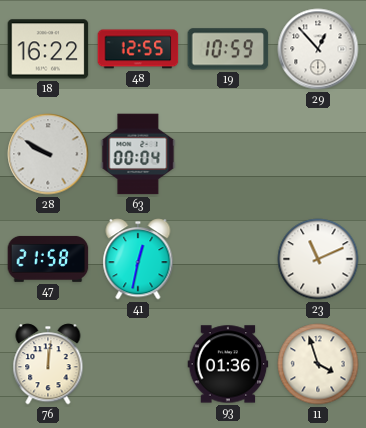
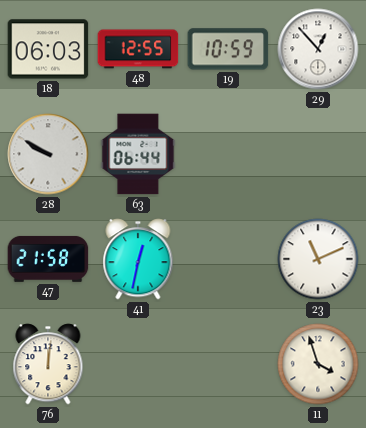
18: 16:22 -> 06:03
63: 00:04 -> 06:44
93: 01:36 -> none
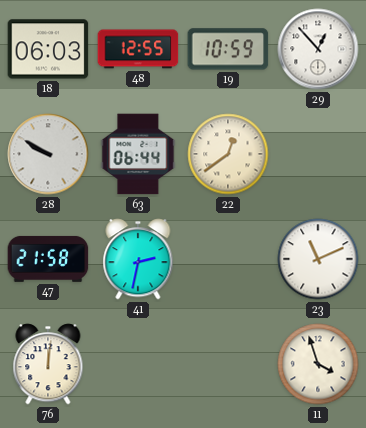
22: none -> 12:39
41: 12:32 -> 2:32
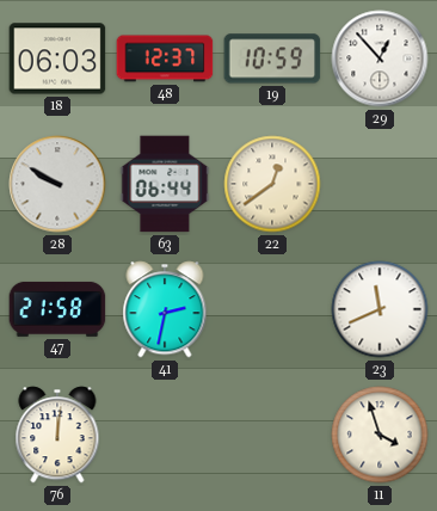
48: 12:55 -> 12:37
23: 11:11 -> 11:41
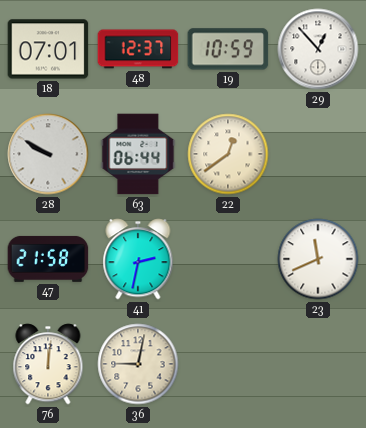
18: 06:03 -> 07:01
36: none -> 9:02
11: 3:57 -> none
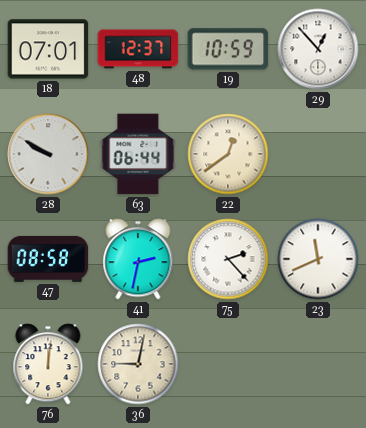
47: 21:58 -> 08:58
75: none -> 2:23
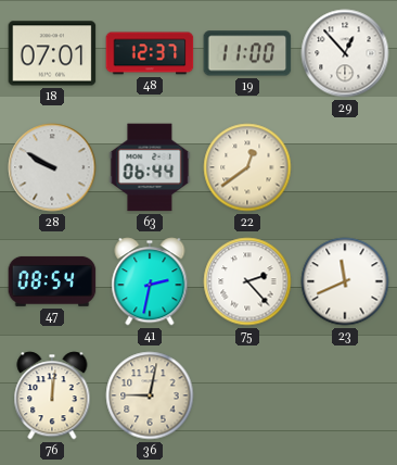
19: 10:59 -> 11:00
47: 08:58 -> 08:54
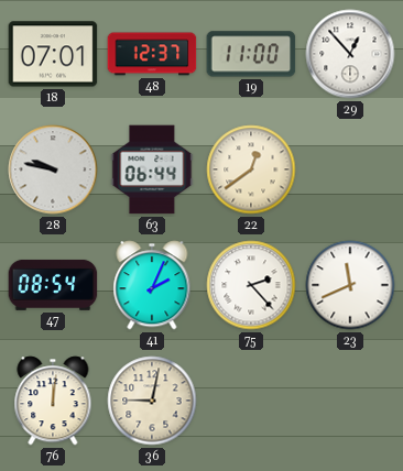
28: 9:50 -> 9:47
41: 2:32 -> 2:04
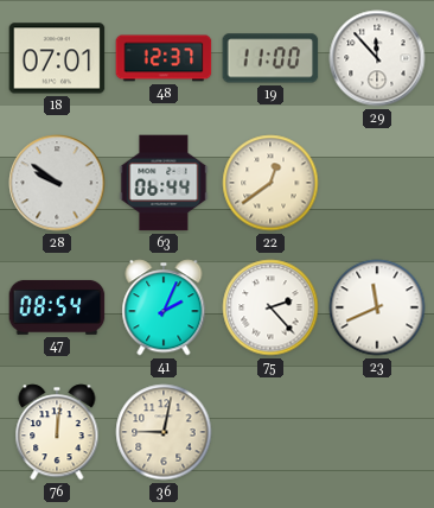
29: 12:53 -> 11:53
28: 9:47 -> 9:51
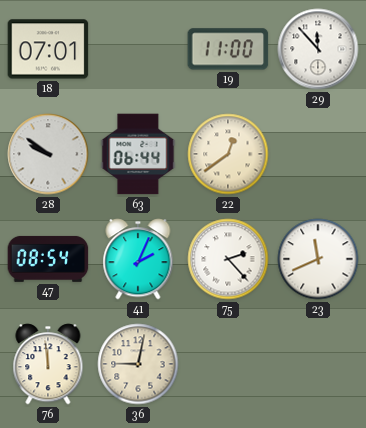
48: 12:37 -> none
76: 12:01 -> 11:59
